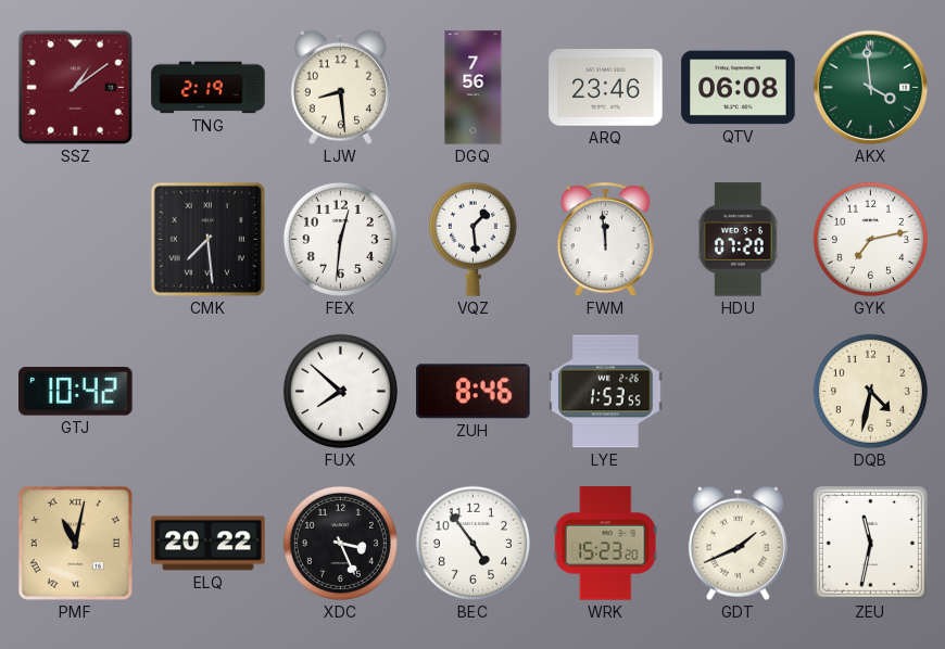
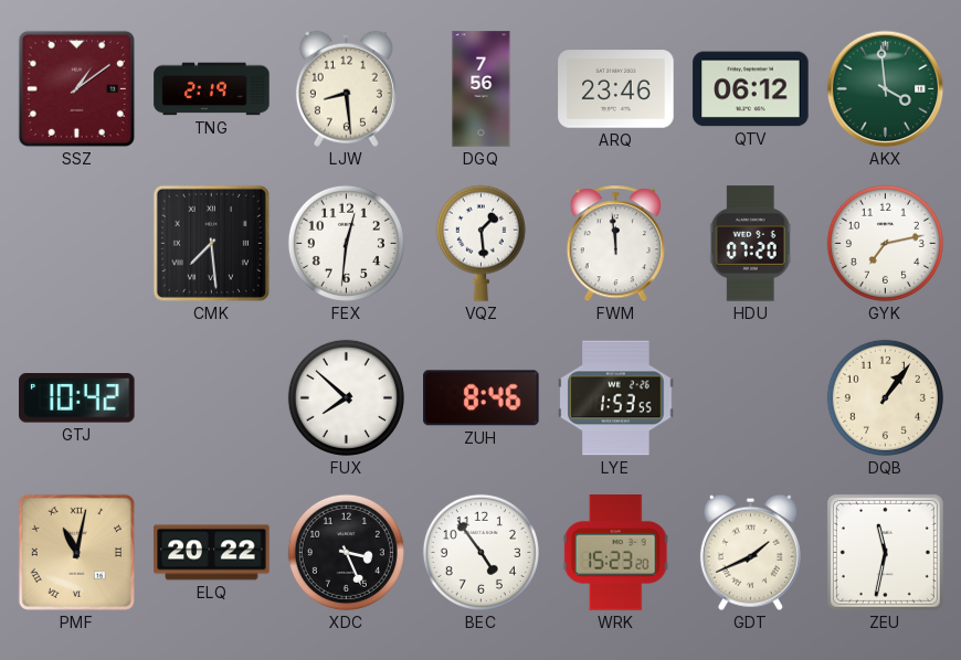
QTV: 06:08 -> 06:12
DQB: 4:32 -> 1:06
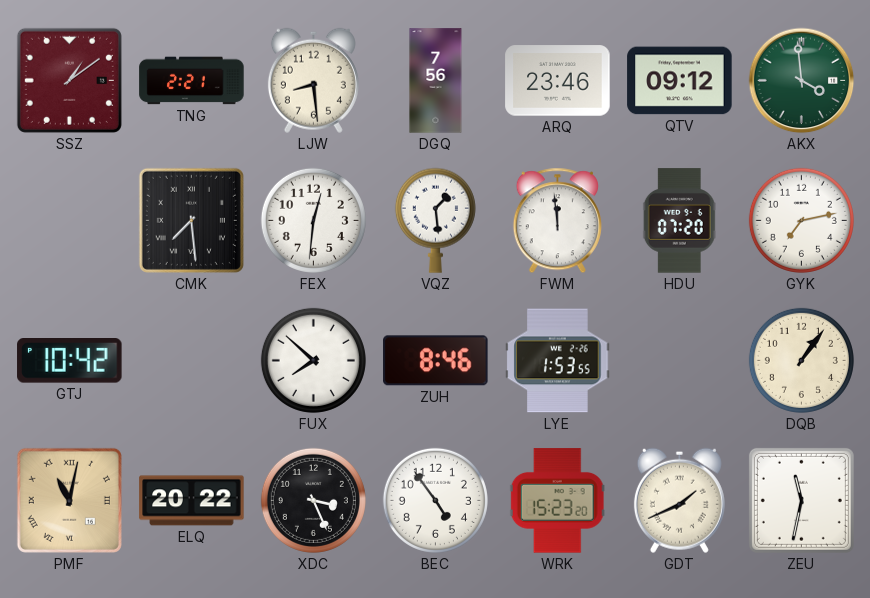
TNG: 2:19 -> 2:21
QTV: 06:12 -> 09:12
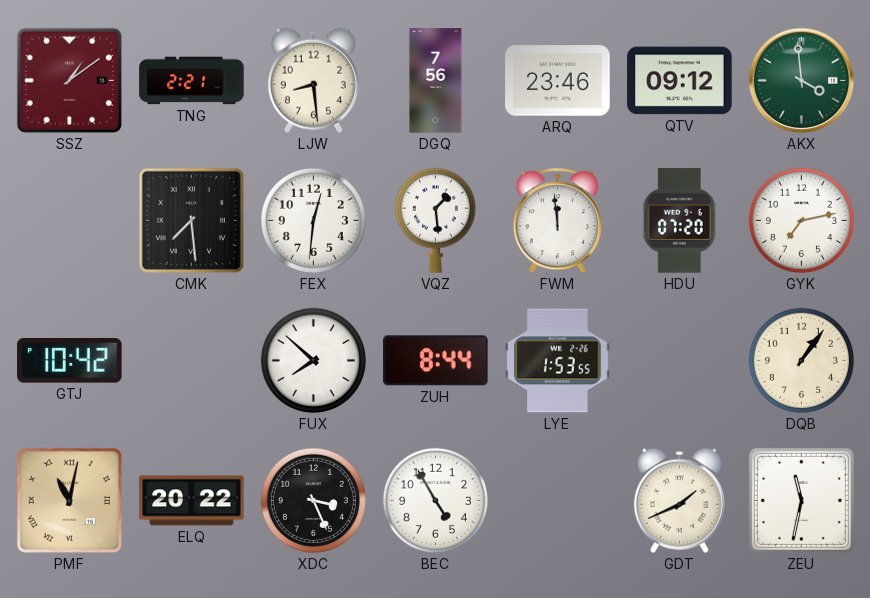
ZUH: 8:46 -> 8:44
BEC: 4:54 -> 4:55
WRK: 15:23 -> none
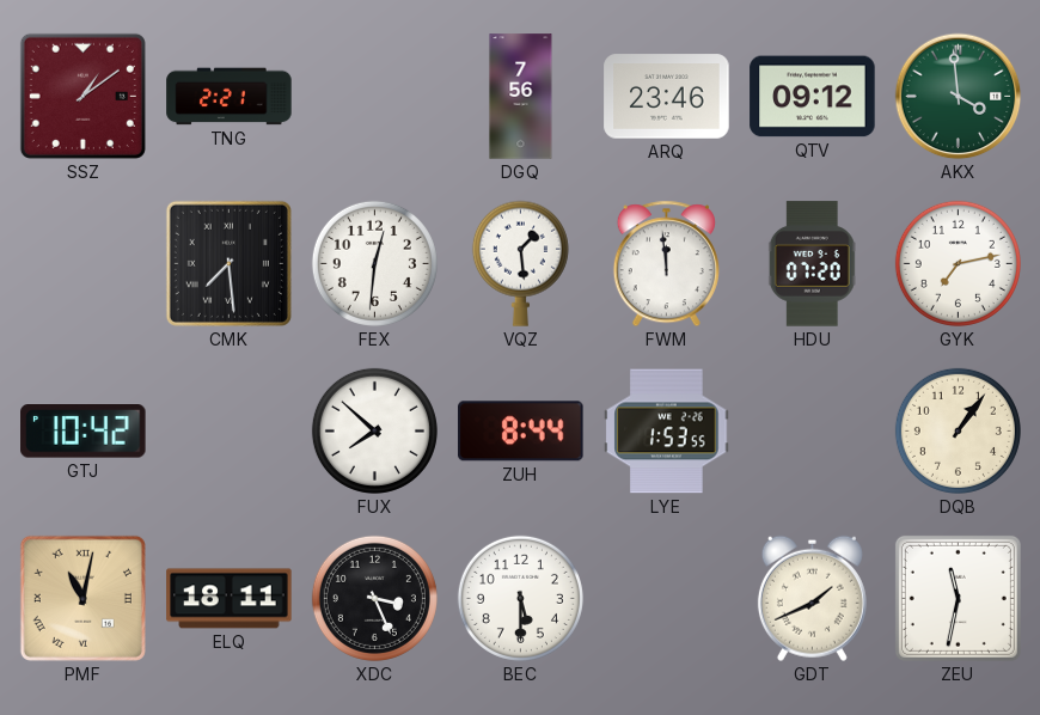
LJW: 8:29 -> none
ELQ: 20:22 -> 18:11
BEC: 4:55 -> 5:30
